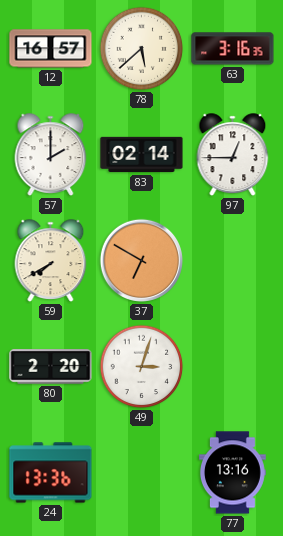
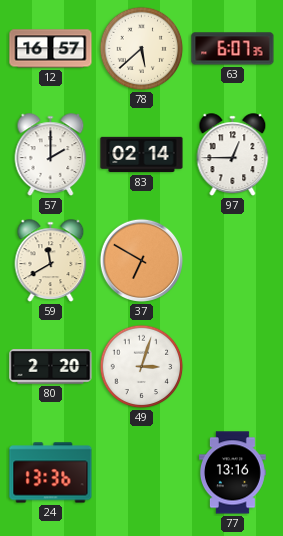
63: 3:16 -> 6:07
59: 7:40 -> 11:40
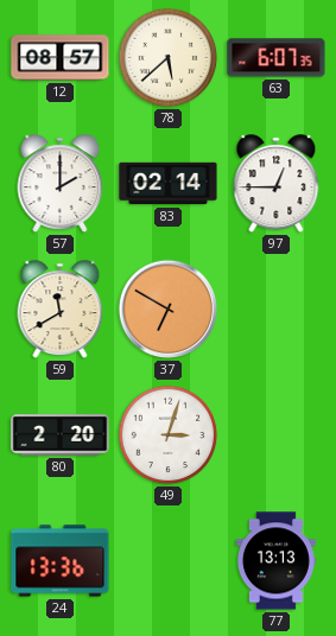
12: 16:57 -> 08:57
77: 13:16 -> 13:13
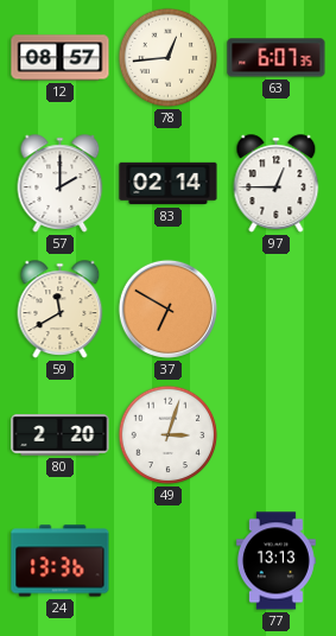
78: 5:38 -> 12:44
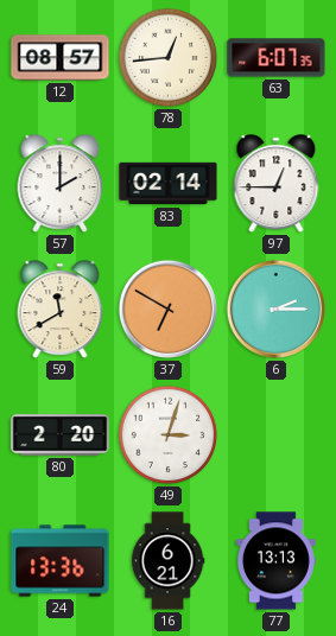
6: none -> 2:15
16: none -> 6:21
